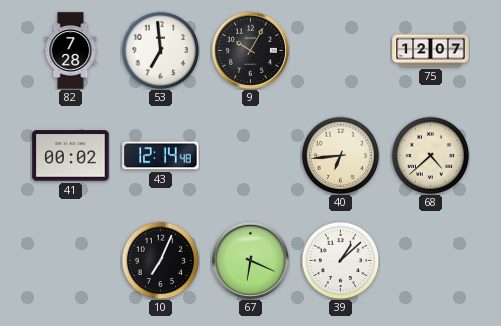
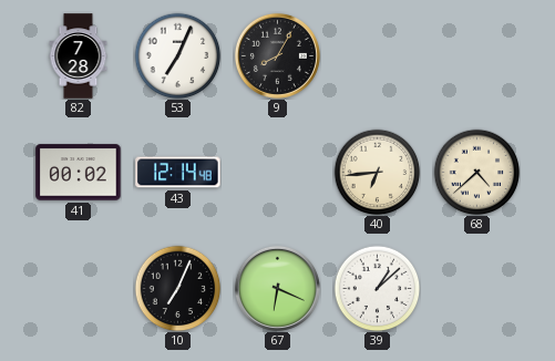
53: 6:59 -> 7:04
9: 10:05 -> 8:05
75: 12:07 -> none
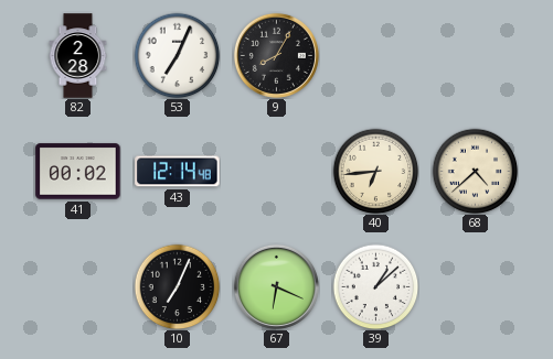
82: 7:28 -> 2:28
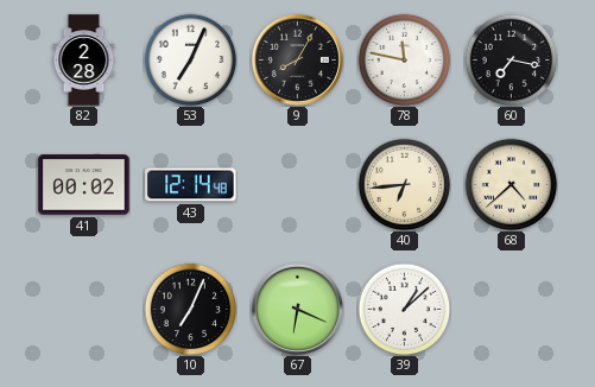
78: none -> 11:47
60: none -> 7:17
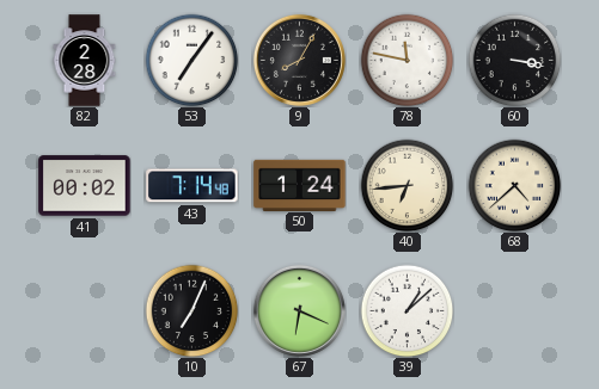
53: 7:04 -> 7:06
60: 7:17 -> 3:17
43: 12:14 -> 7:14
50: none -> 1:24
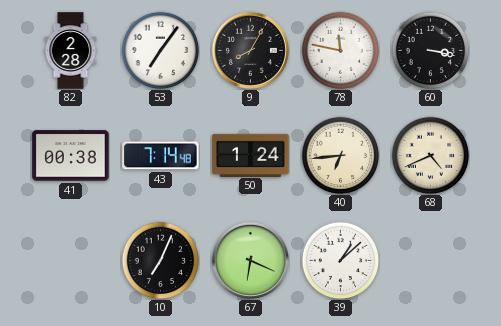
41: 00:02 -> 00:38
68: 4:38 -> 4:41
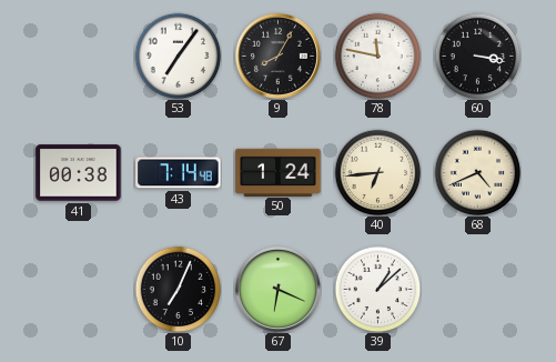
82: 2:28 -> none
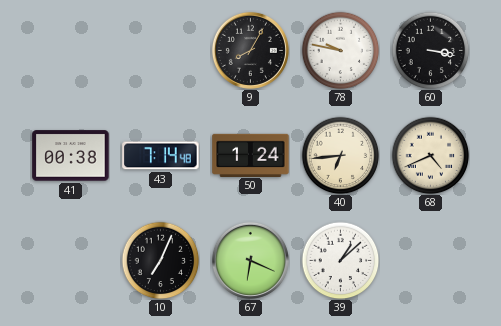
53: 7:06 -> none
78: 11:47 -> 9:47
